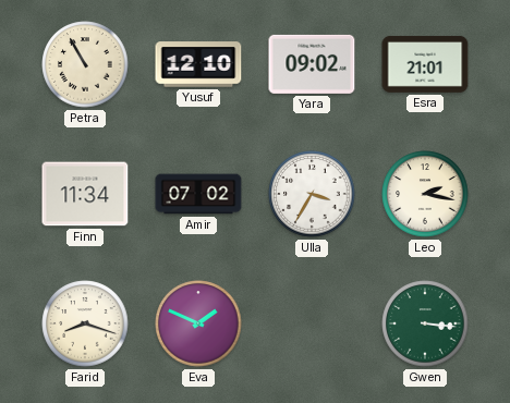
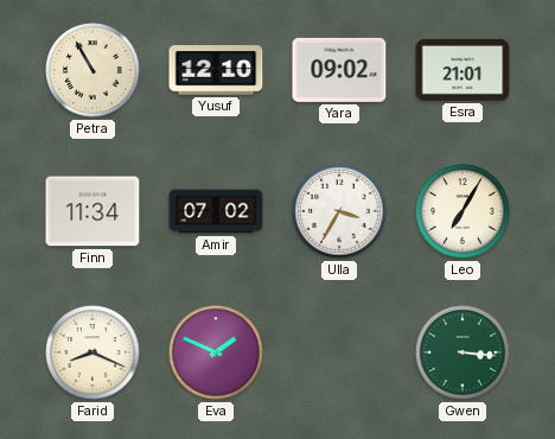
Leo: 2:17 -> 7:05
Farid: 8:18 -> 8:19
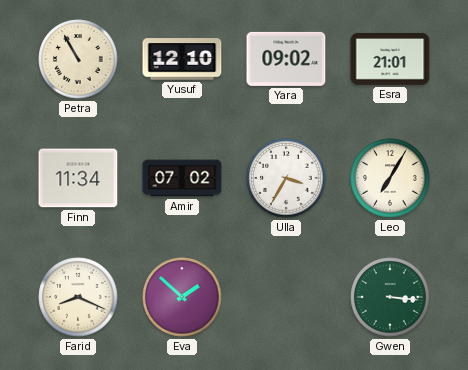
Eva: 1:49 -> 1:52
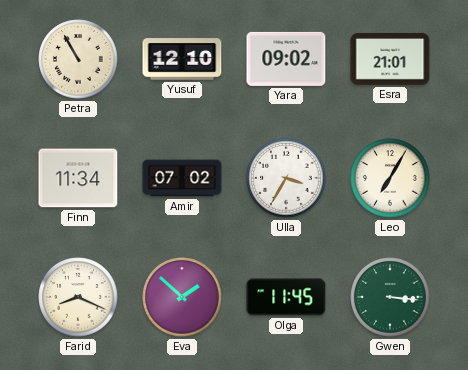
Olga: none -> 11:45
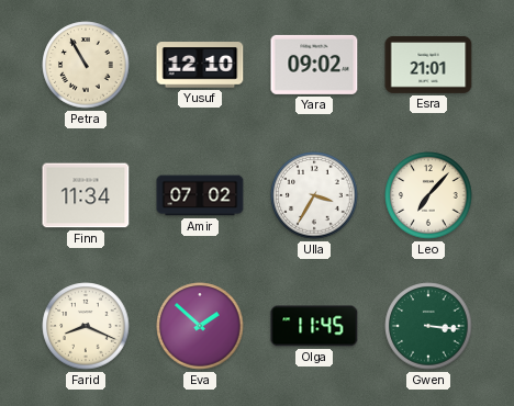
Leo: 7:05 -> 7:07
